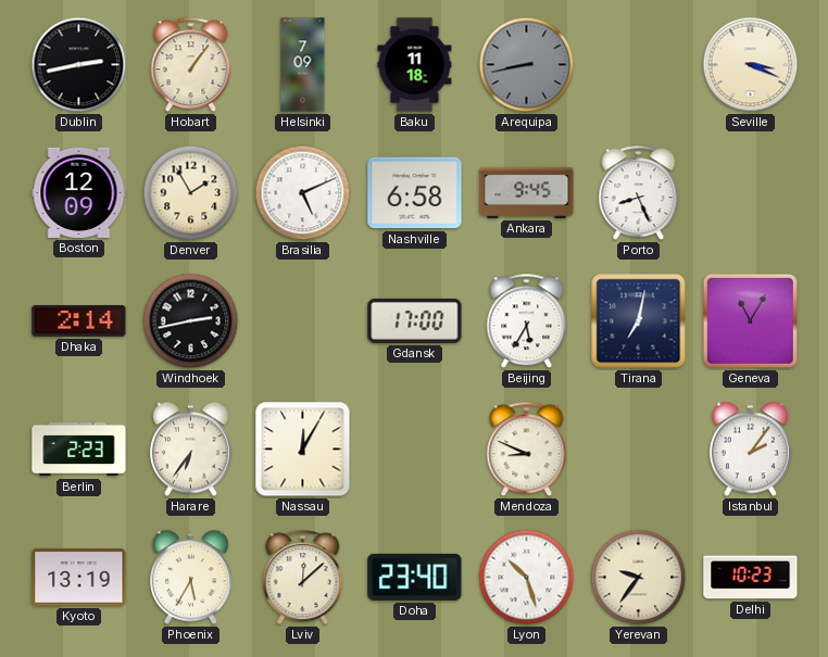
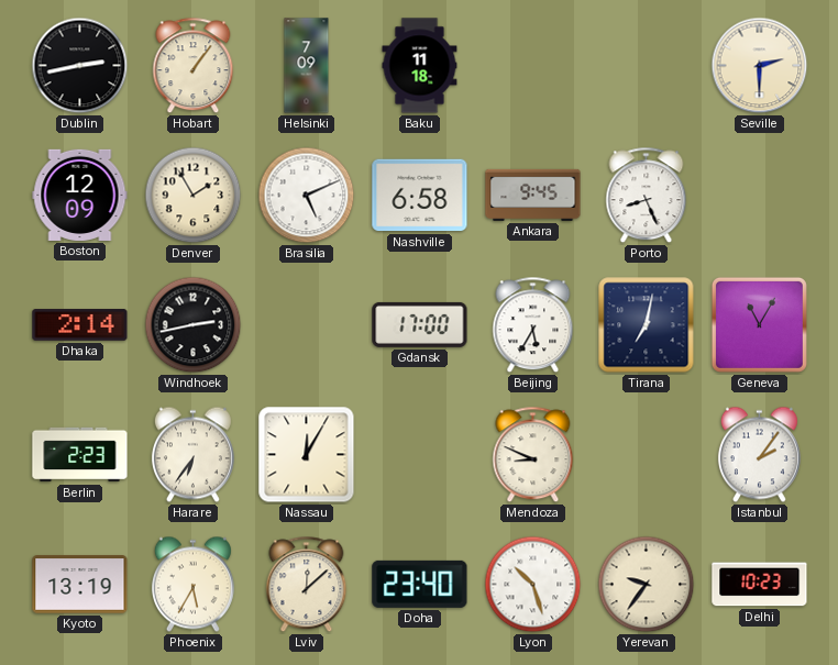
Arequipa: 8:43 -> none
Seville: 3:19 -> 2:30
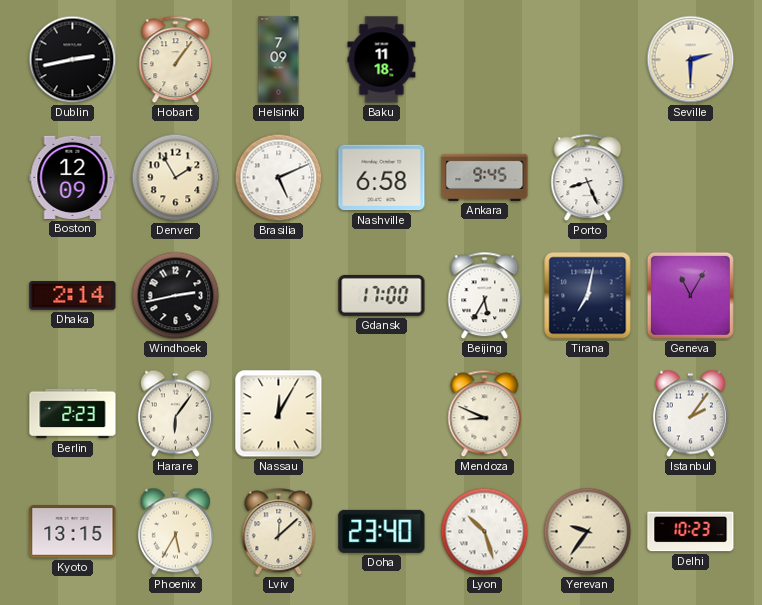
Harare: 6:36 -> 6:06
Kyoto: 13:19 -> 13:15
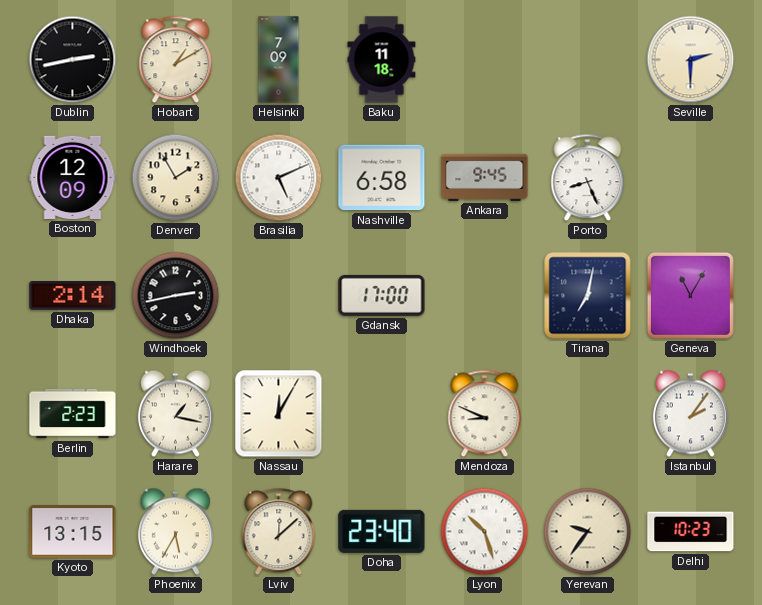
Hobart: 1:06 -> 1:10
Beijing: 5:35 -> none
Harare: 6:06 -> 1:17
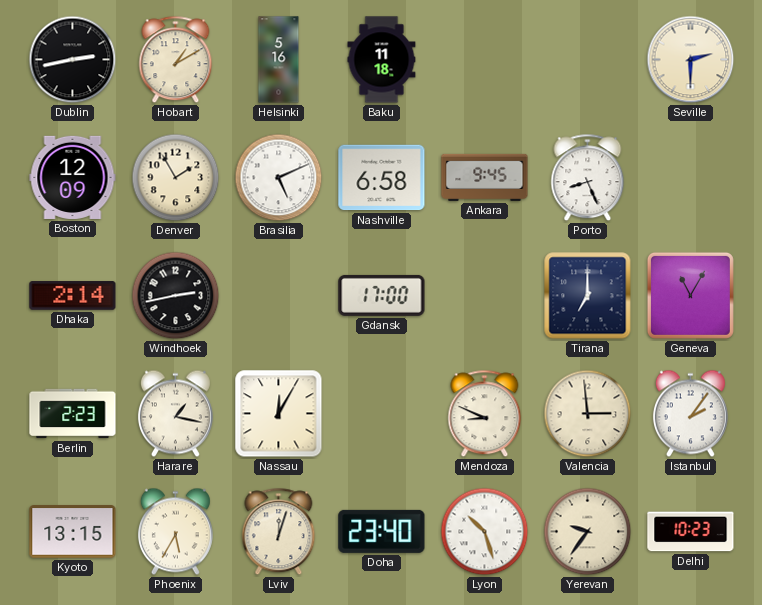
Helsinki: 7:09 -> 5:16
Tirana: 7:02 -> 7:00
Valencia: none -> 2:59
Lviv: 12:08 -> 12:03
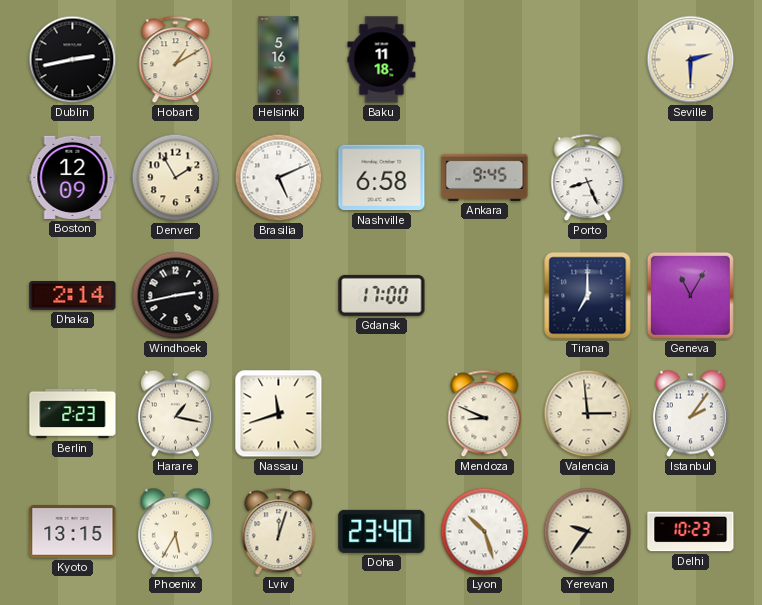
Nassau: 12:05 -> 11:42
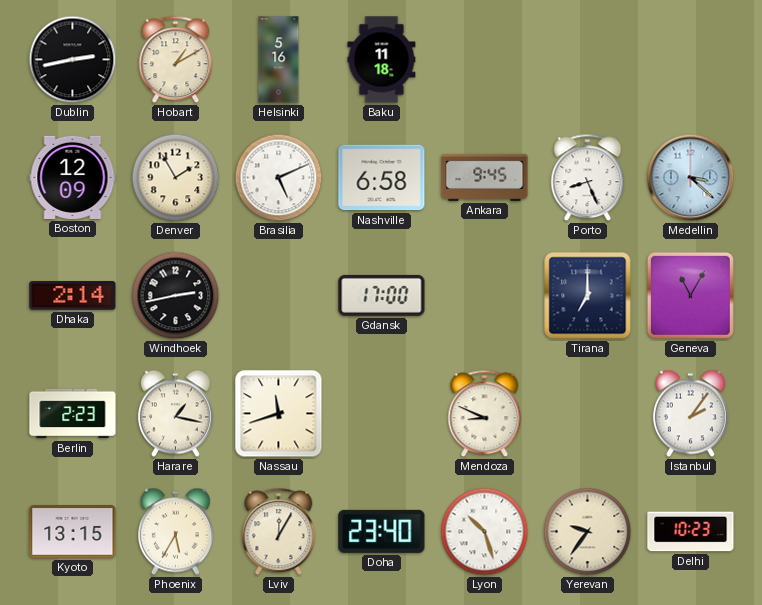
Seville: 2:30 -> none
Medellin: none -> 3:22
Valencia: 2:59 -> none
Lviv: 12:03 -> 12:05
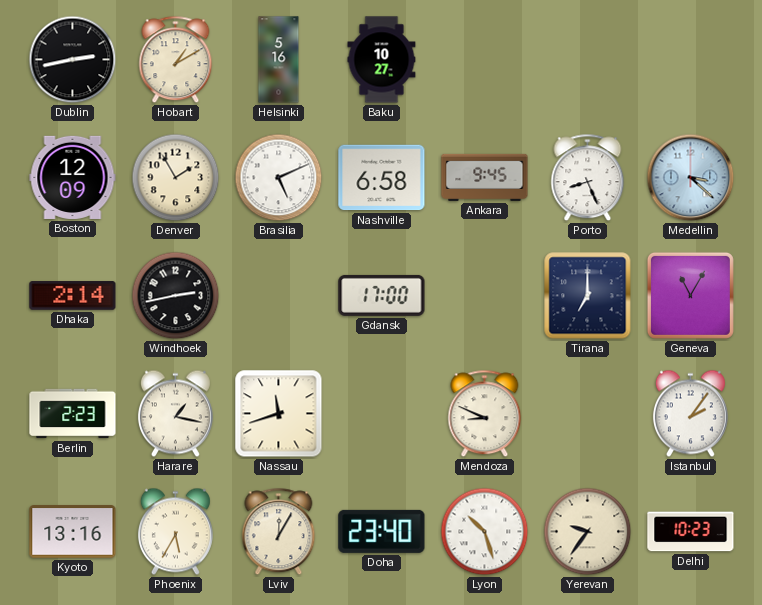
Baku: 11:18 -> 10:27
Kyoto: 13:15 -> 13:16
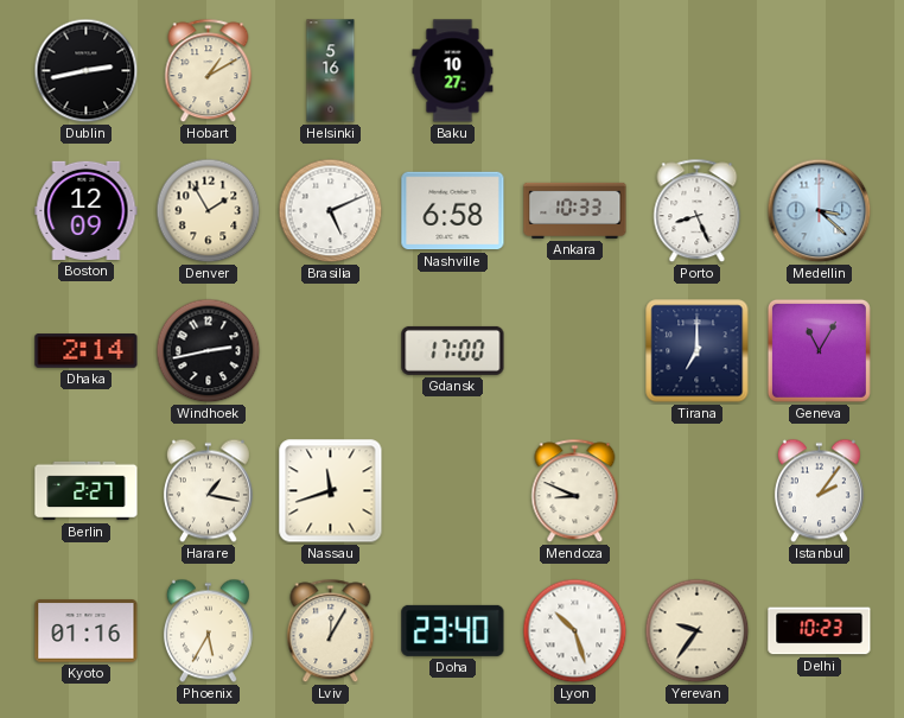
Ankara: 9:45 -> 10:33
Berlin: 2:23 -> 2:27
Kyoto: 13:16 -> 01:16
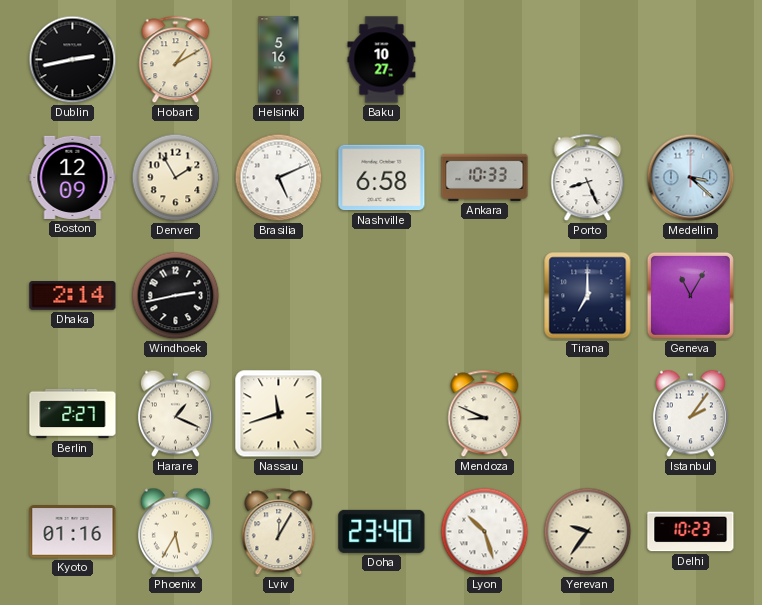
Gdansk: 17:00 -> none
Harare: 1:17 -> 1:19
